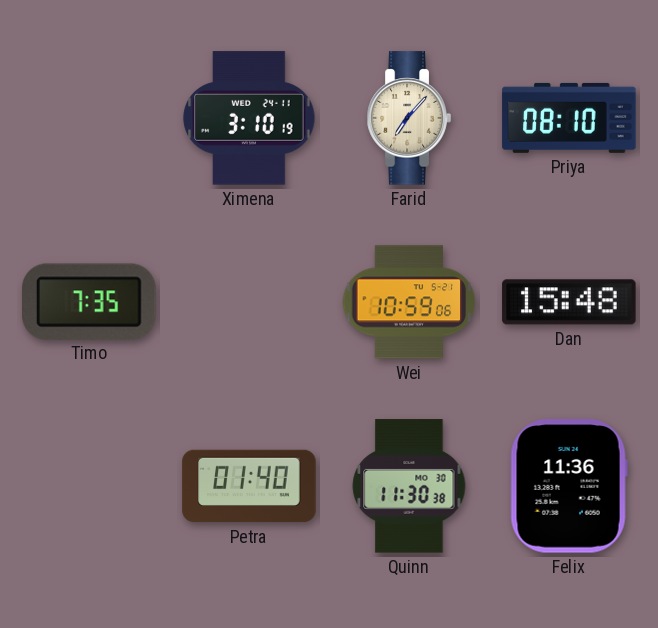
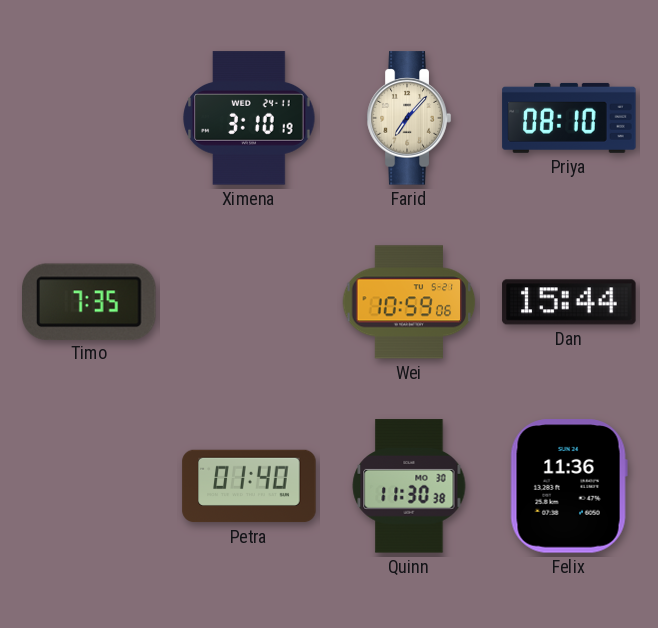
Dan: 15:48 -> 15:44
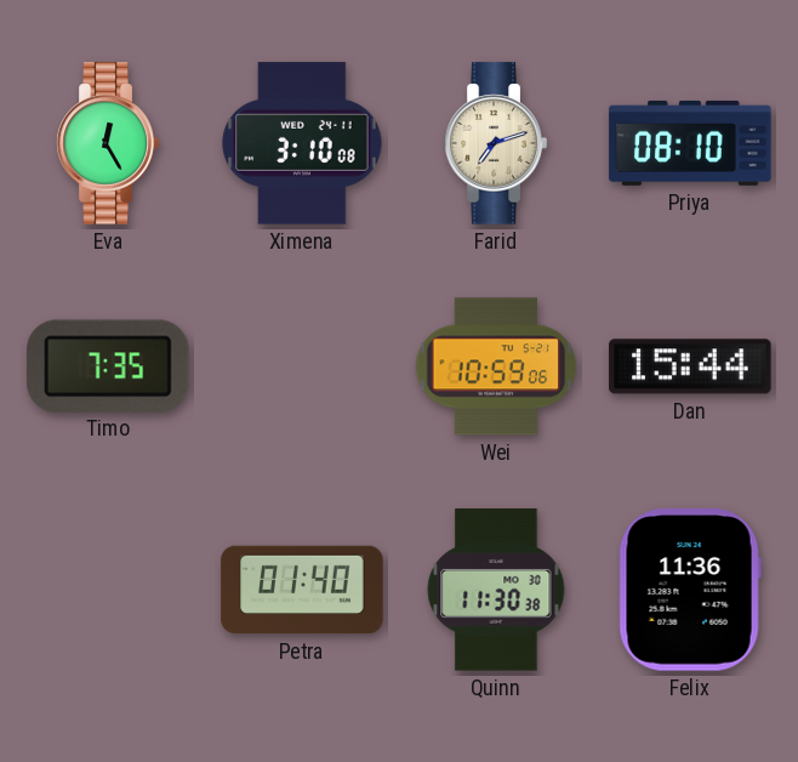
Eva: none -> 12:25
Ximena: 3:10:19 -> 3:10:08
Farid: 7:07 -> 7:12
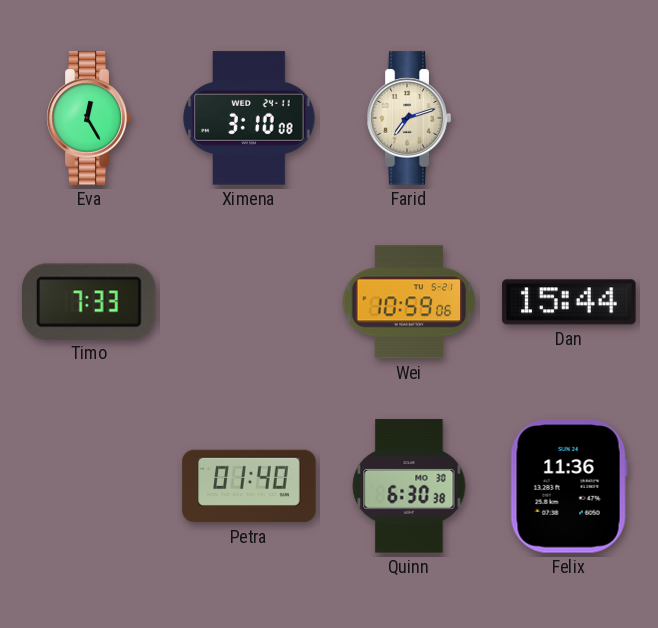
Priya: 08:10 -> none
Timo: 7:35 -> 7:33
Quinn: 11:30 -> 6:30
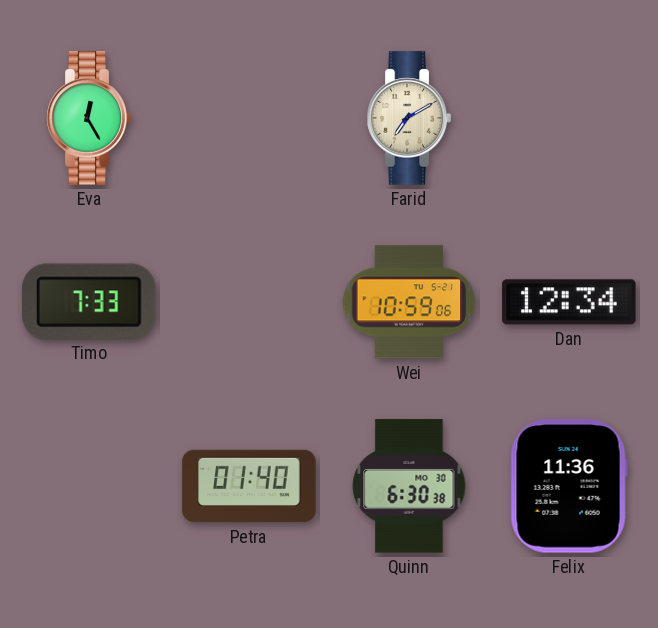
Ximena: 3:10 -> none
Farid: 7:12 -> 7:10
Dan: 15:44 -> 12:34
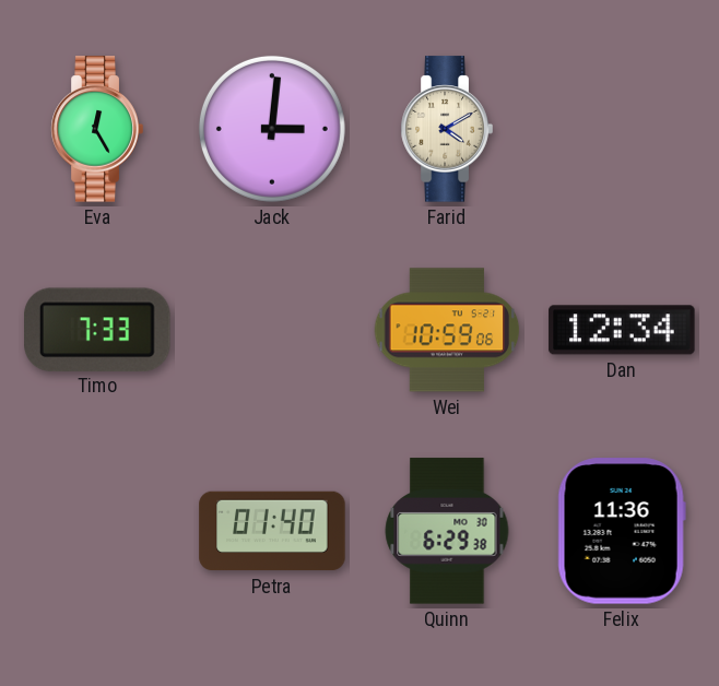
Jack: none -> 3:01
Farid: 7:10 -> 4:10
Quinn: 6:30 -> 6:29
